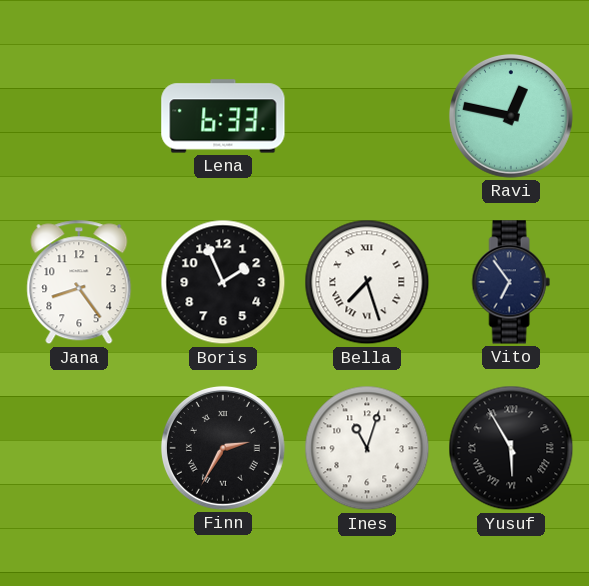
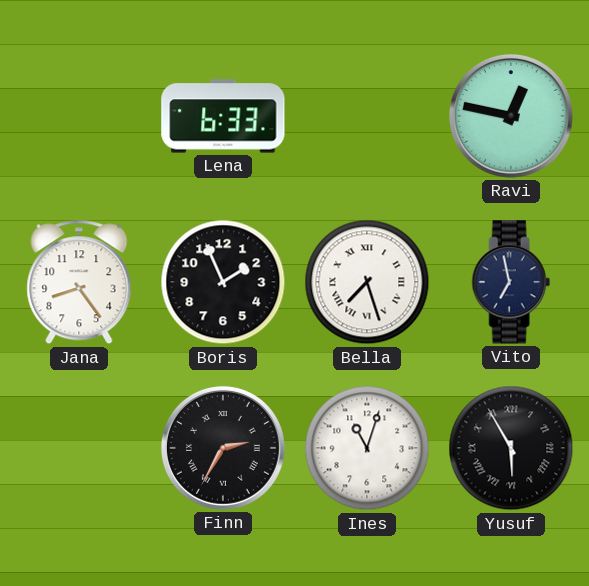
Vito: 6:54 -> 6:58
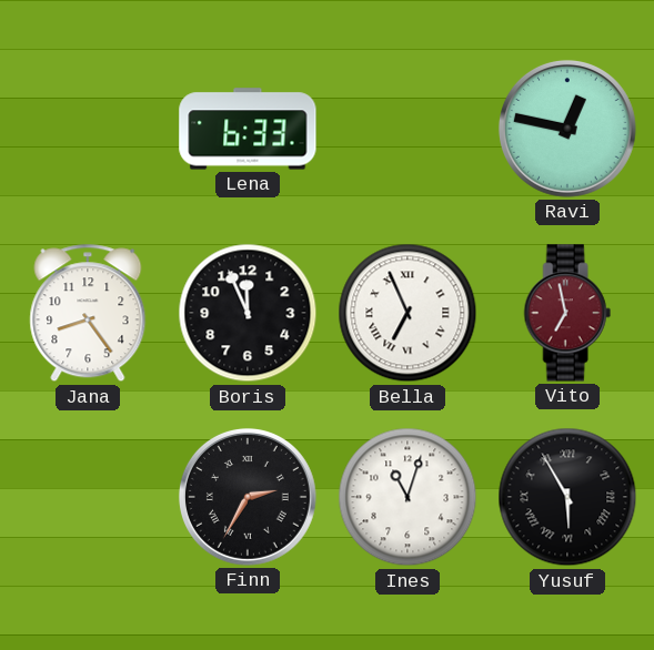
Boris: 1:56 -> 11:56
Bella: 7:27 -> 6:56
Vito dial: navy -> burgundy
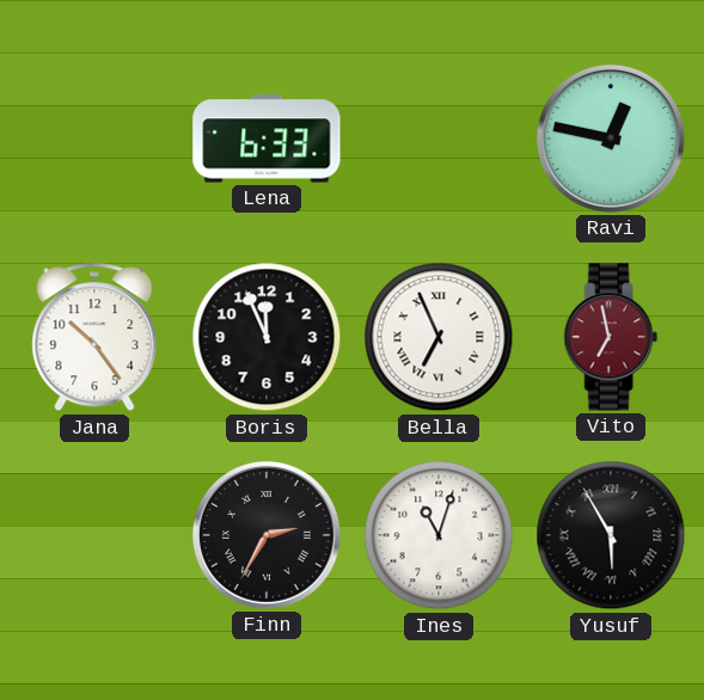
Jana: 8:24 -> 10:24
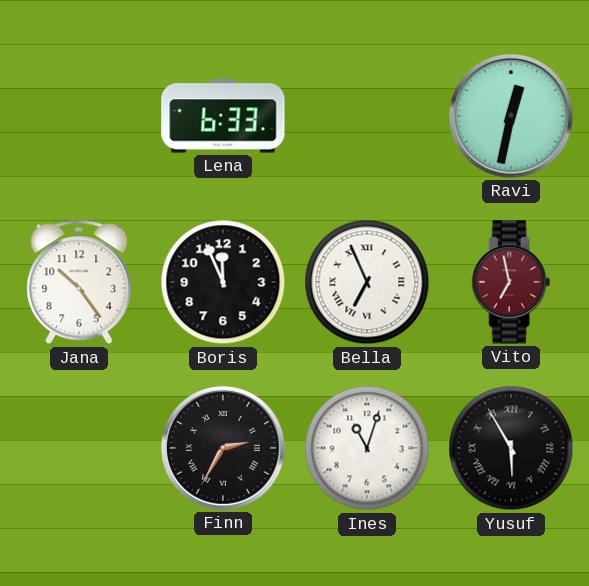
Ravi: 12:47 -> 12:32
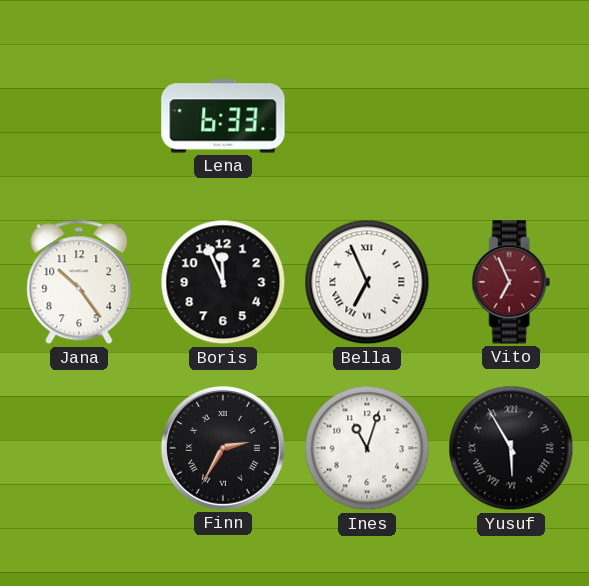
Ravi: 12:32 -> none
Vito: 6:58 -> 6:56
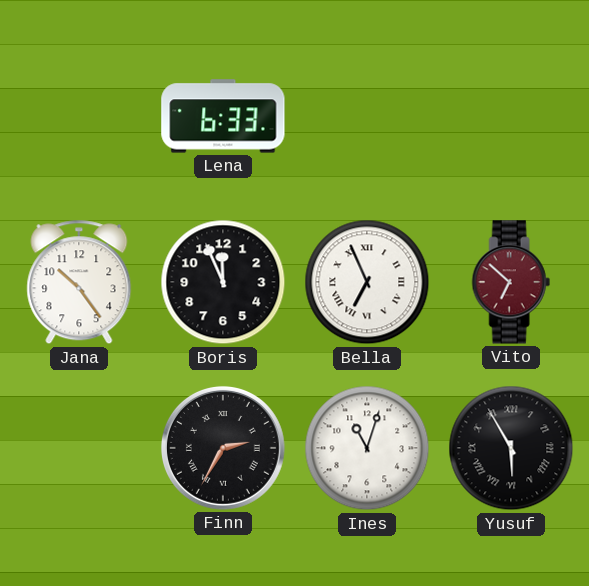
Vito: 6:56 -> 6:52
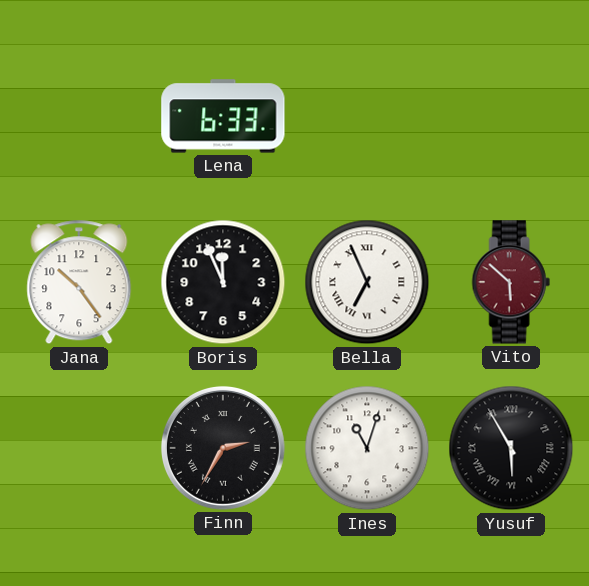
Vito: 6:52 -> 5:52
